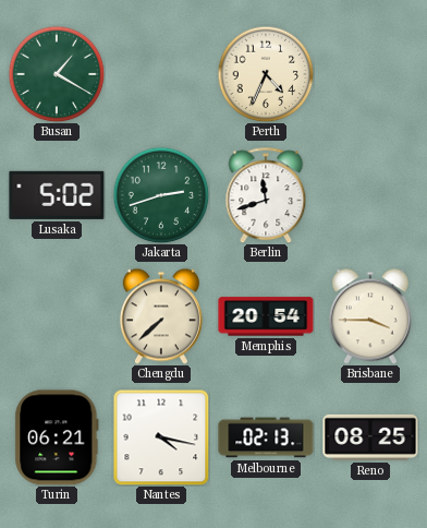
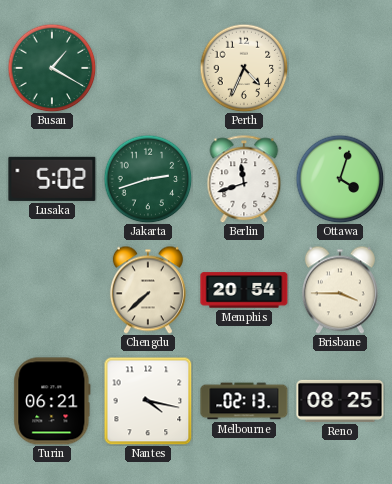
Ottawa: none -> 4:03
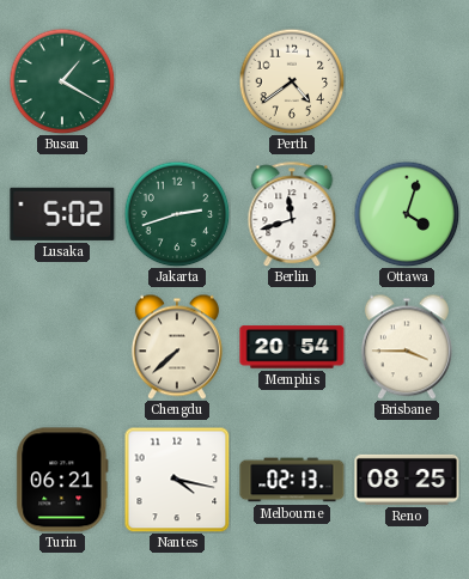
Perth: 4:34 -> 4:39
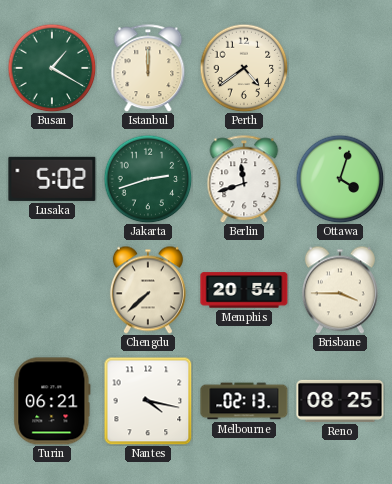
Istanbul: none -> 12:00
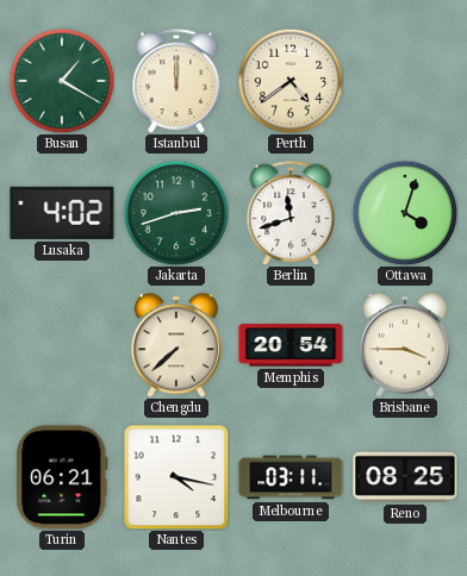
Lusaka: 5:02 -> 4:02
Melbourne: 02:13 -> 03:11
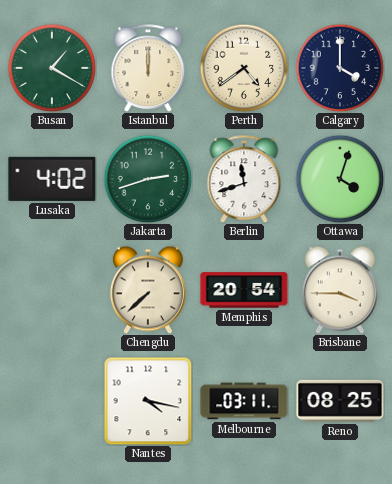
Calgary: none -> 4:00
Turin: 06:21 -> none
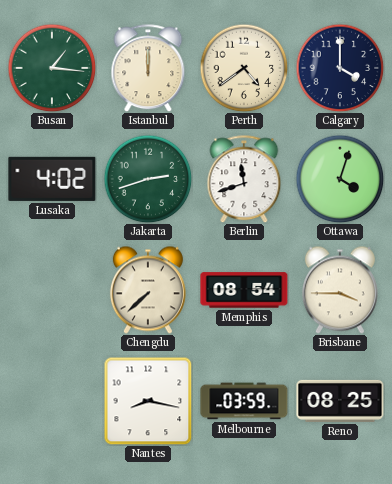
Busan: 1:20 -> 1:16
Memphis: 20:54 -> 08:54
Nantes: 4:17 -> 8:17
Melbourne: 03:11 -> 03:59
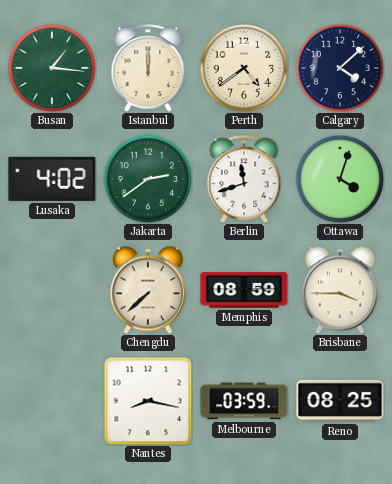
Calgary: 4:00 -> 4:08
Jakarta: 2:42 -> 2:39
Memphis: 08:54 -> 08:59
